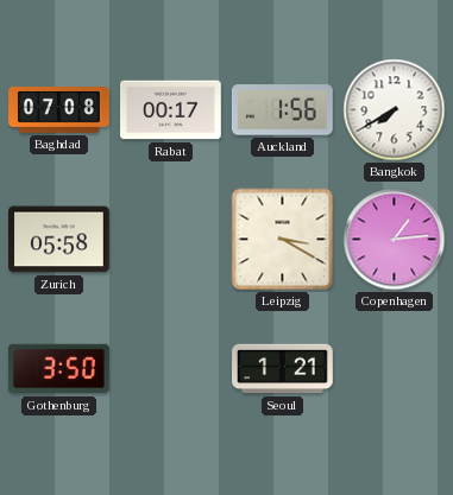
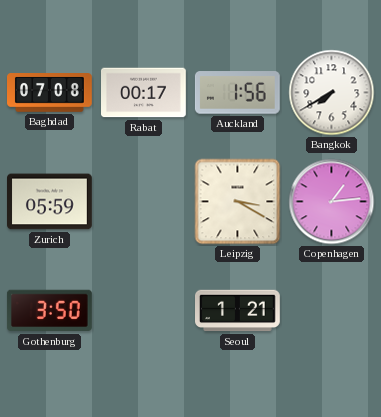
Zurich: 05:58 -> 05:59
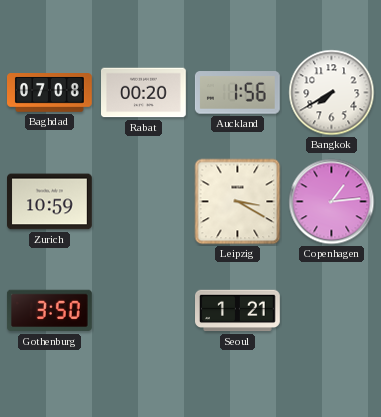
Rabat: 00:17 -> 00:20
Zurich: 05:59 -> 10:59
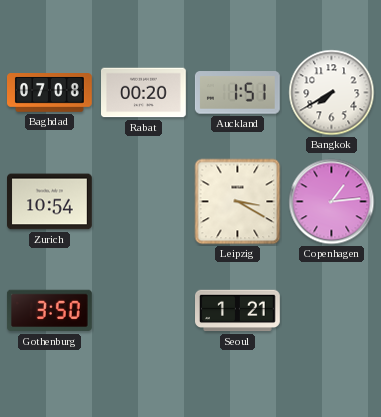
Auckland: 1:56 -> 1:51
Zurich: 10:59 -> 10:54
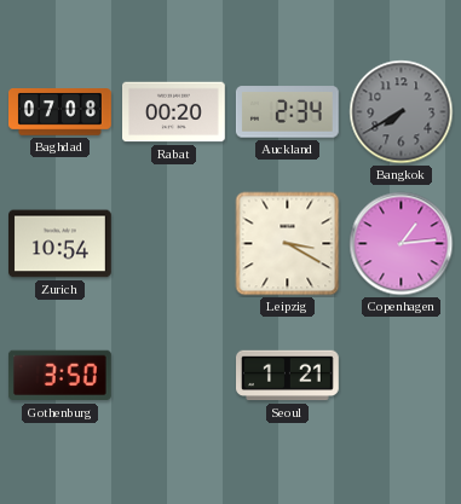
Auckland: 1:51 -> 2:34
Bangkok dial: white -> grey
